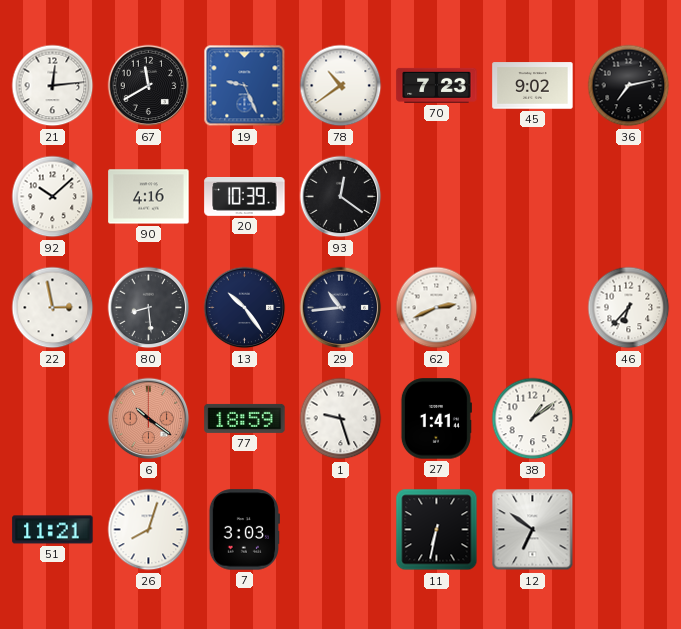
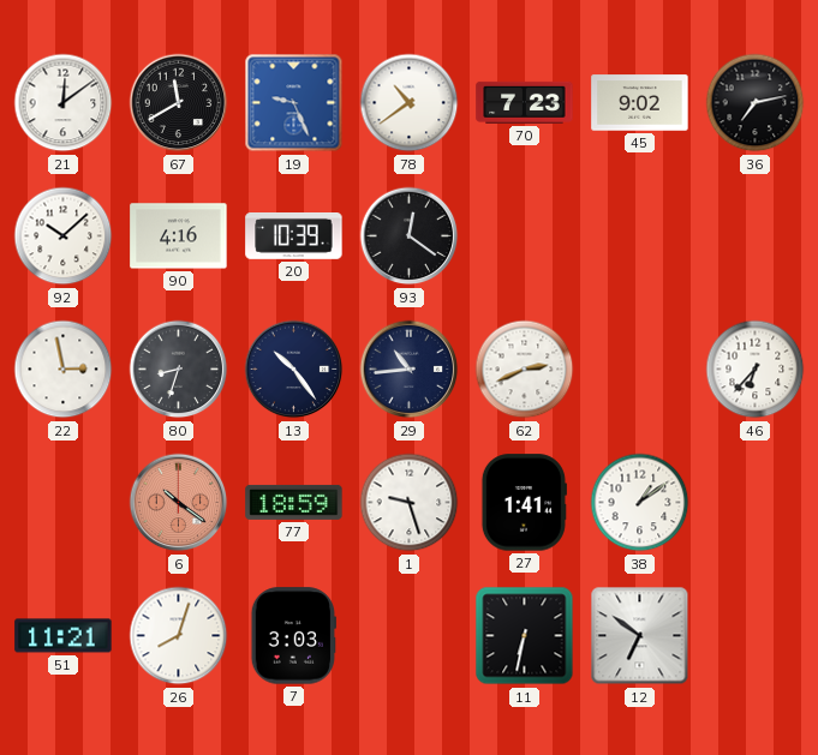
21: 12:14 -> 12:09
80: 8:29 -> 8:33
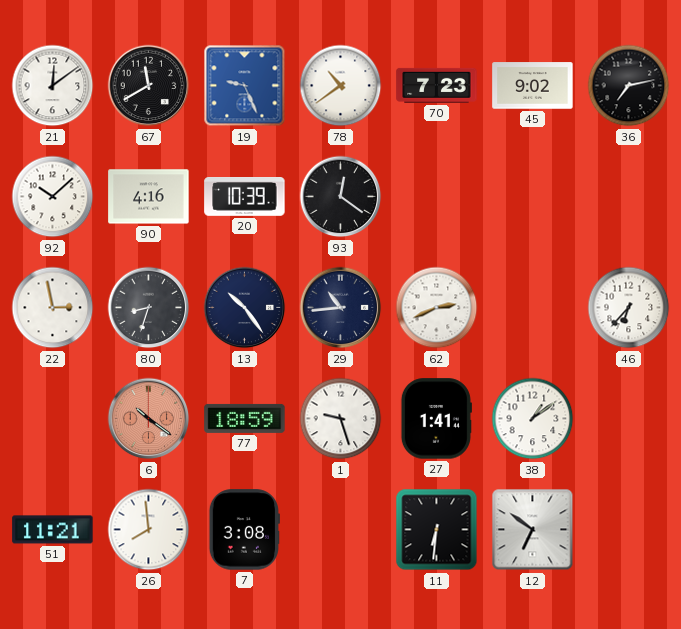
26: 8:03 -> 7:59
7: 3:03 -> 3:08
11: 6:32 -> 6:31
